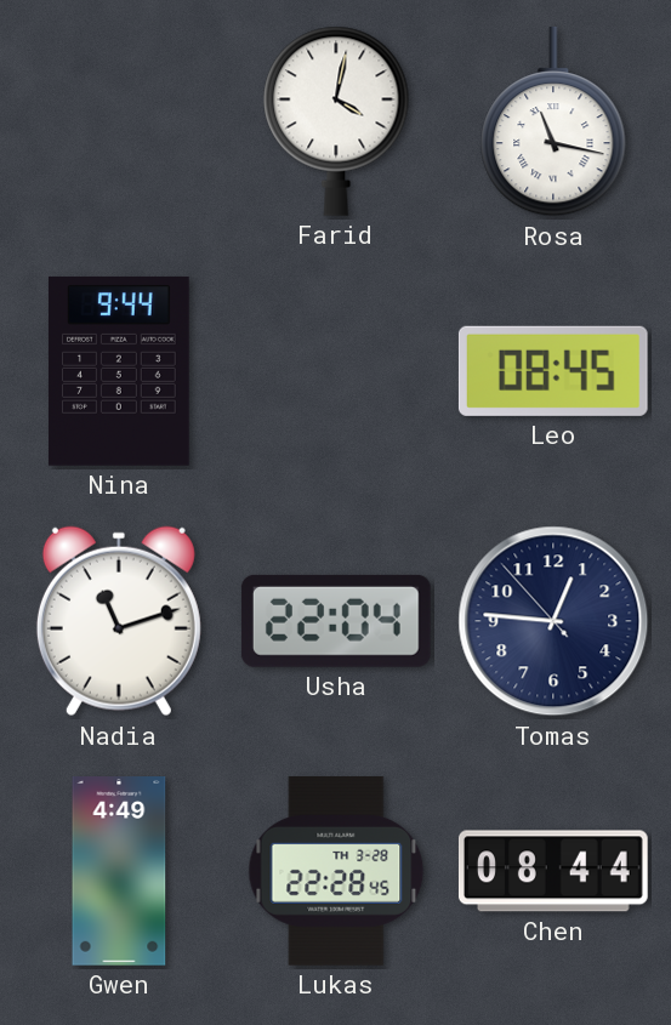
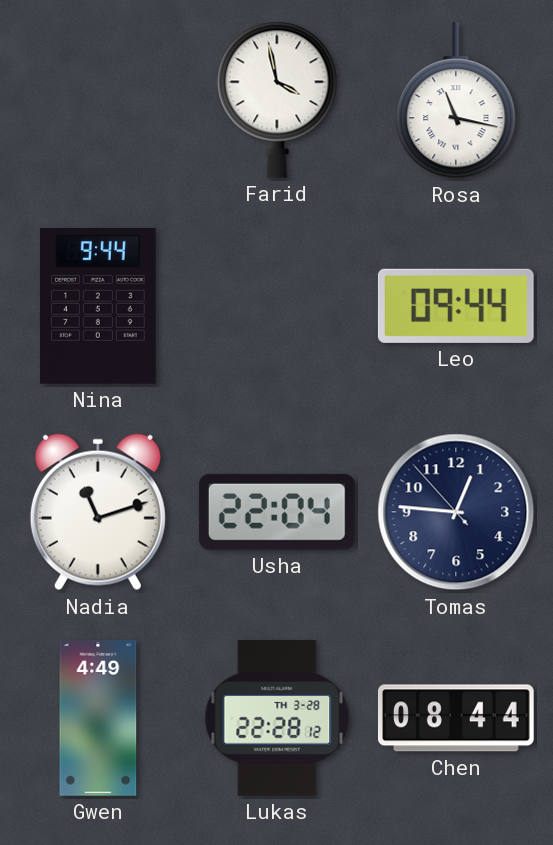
Farid: 4:02 -> 3:58
Leo: 08:45 -> 09:44
Lukas: 22:28:45 -> 22:28:12
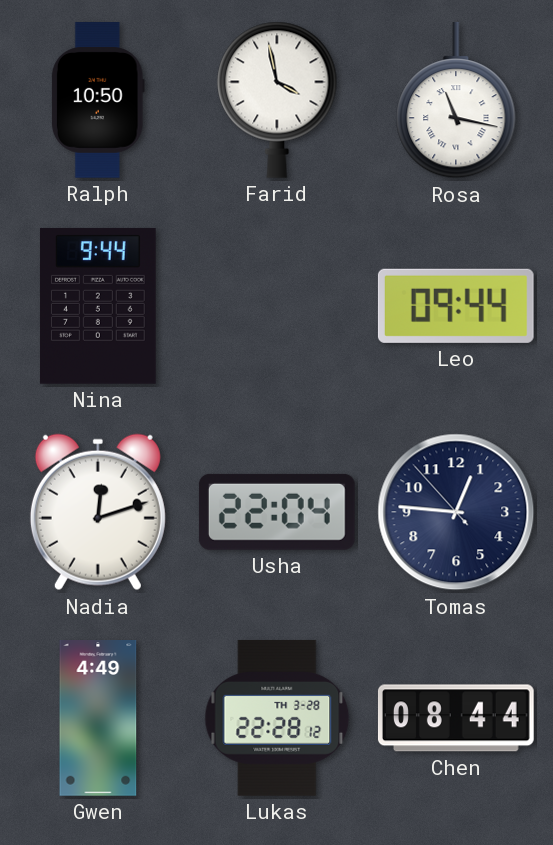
Ralph: none -> 10:50
Nadia: 11:12 -> 12:12
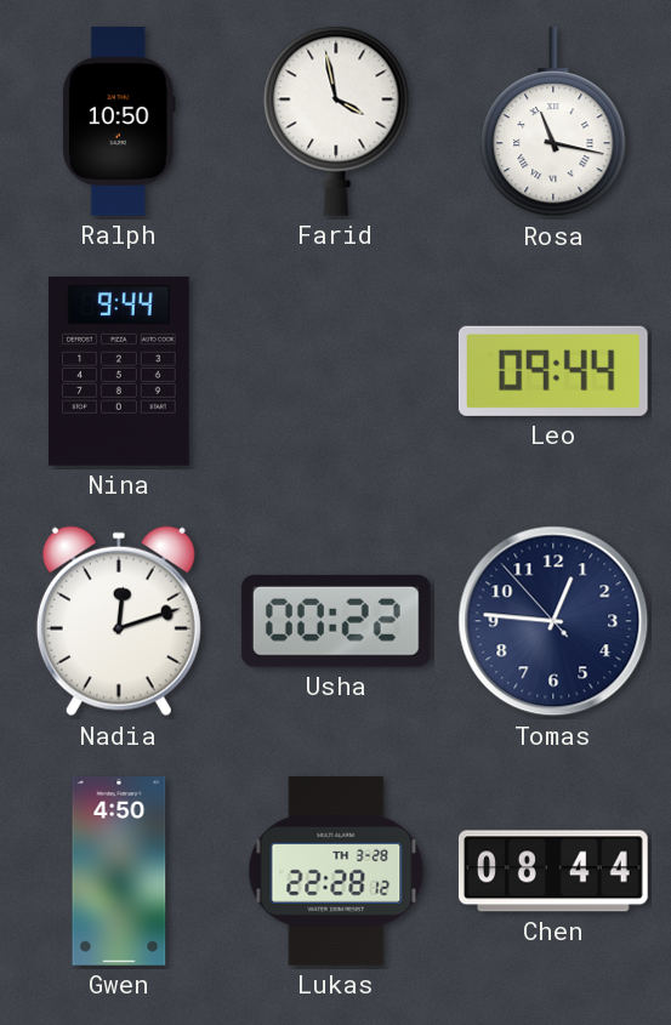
Usha: 22:04 -> 00:22
Gwen: 4:49 -> 4:50
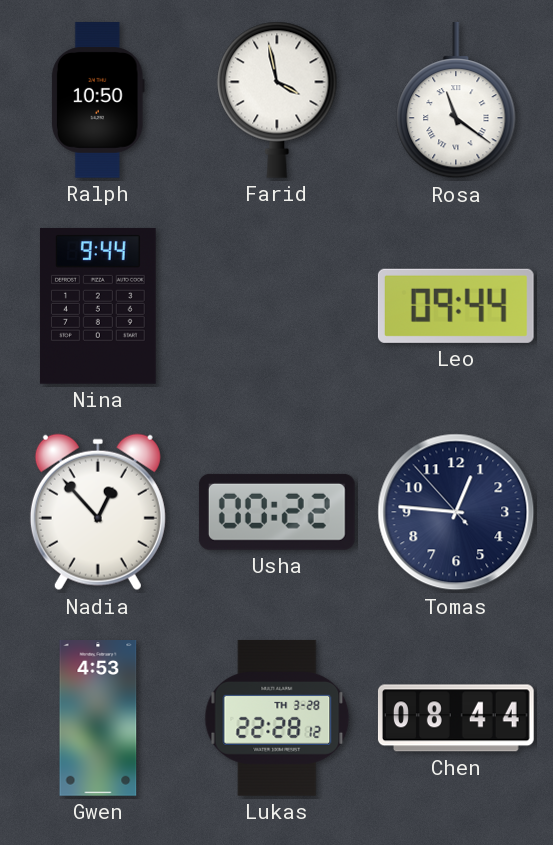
Rosa: 11:17 -> 11:21
Nadia: 12:12 -> 12:53
Gwen: 4:50 -> 4:53
